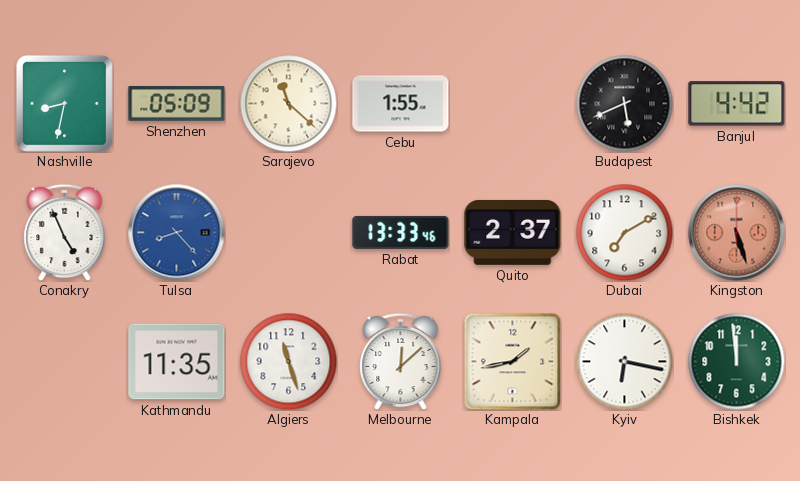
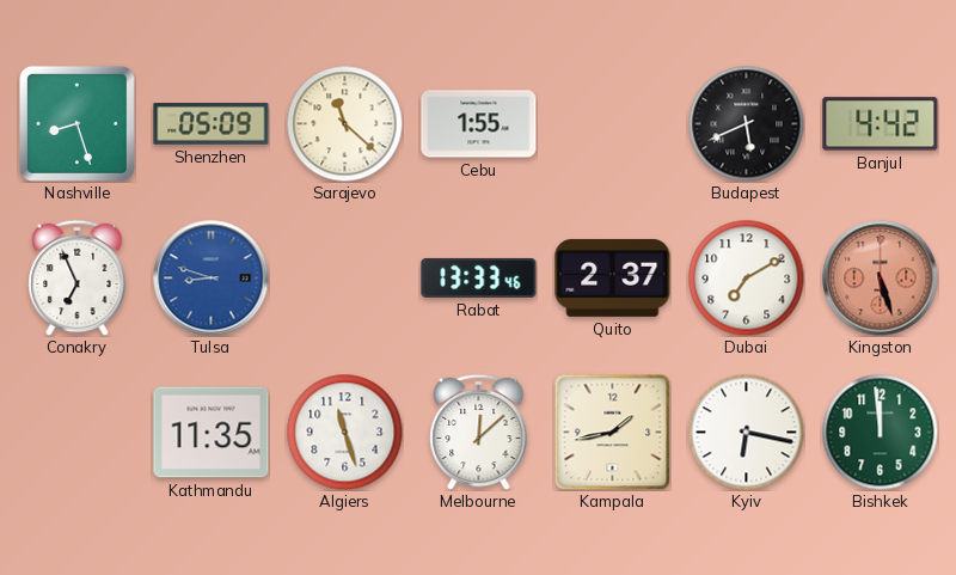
Nashville: 8:32 -> 8:27
Conakry: 4:56 -> 6:56
Tulsa: 8:23 -> 8:48
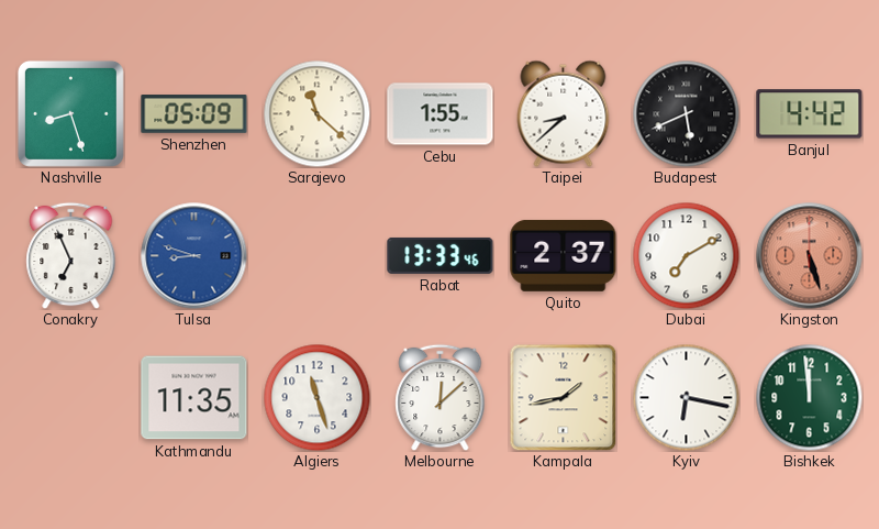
Taipei: none -> 8:38
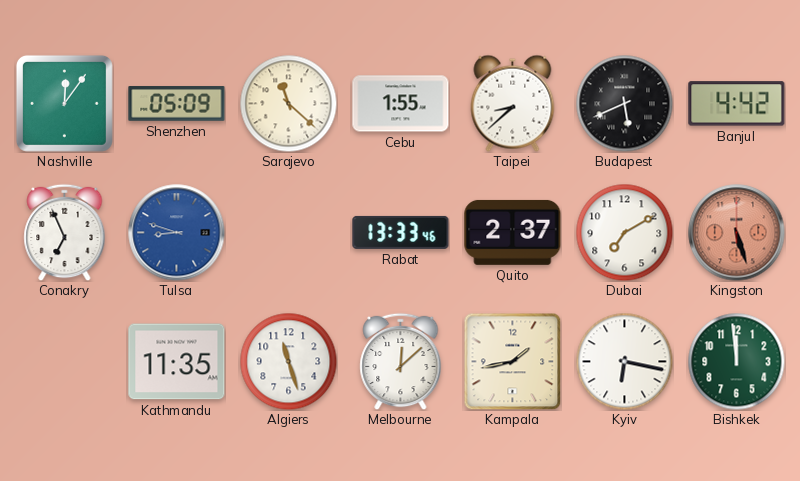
Nashville: 8:27 -> 12:06
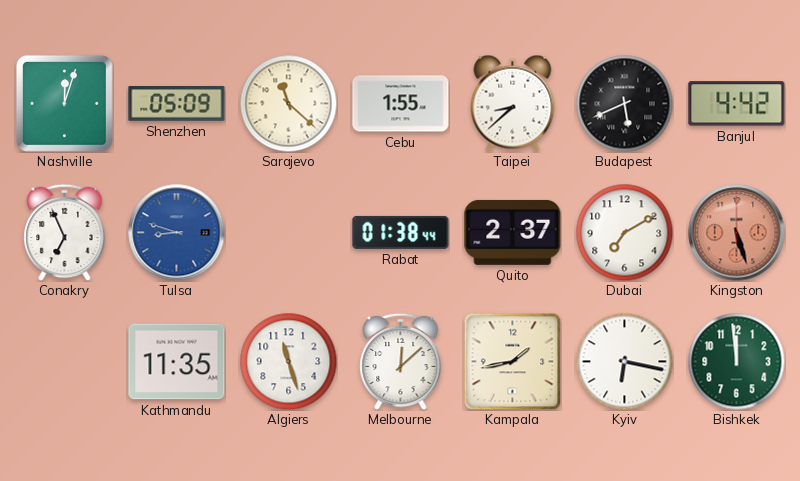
Nashville: 12:06 -> 12:03
Rabat: 13:33 -> 01:38
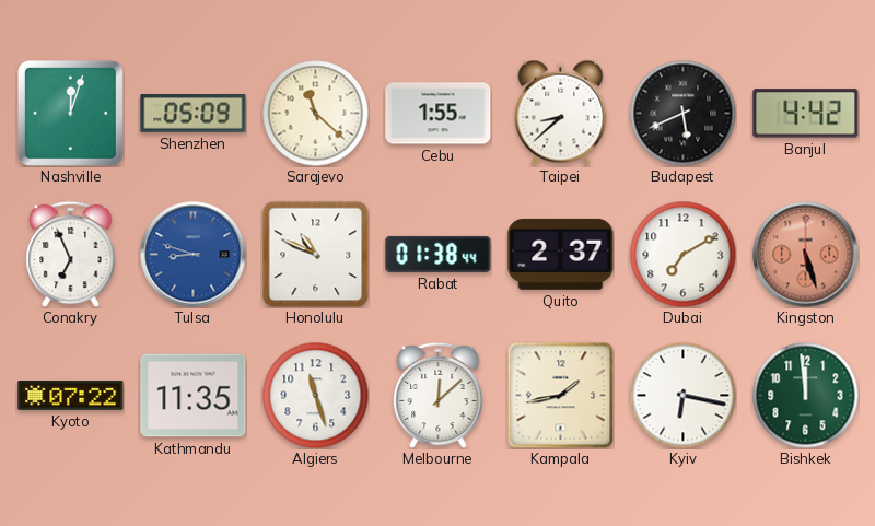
Honolulu: none -> 10:49
Kyoto: none -> 07:22
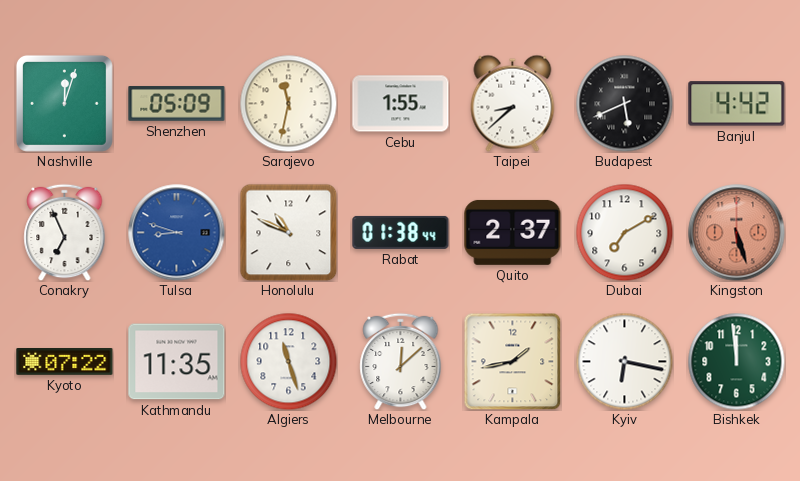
Sarajevo: 11:22 -> 11:32
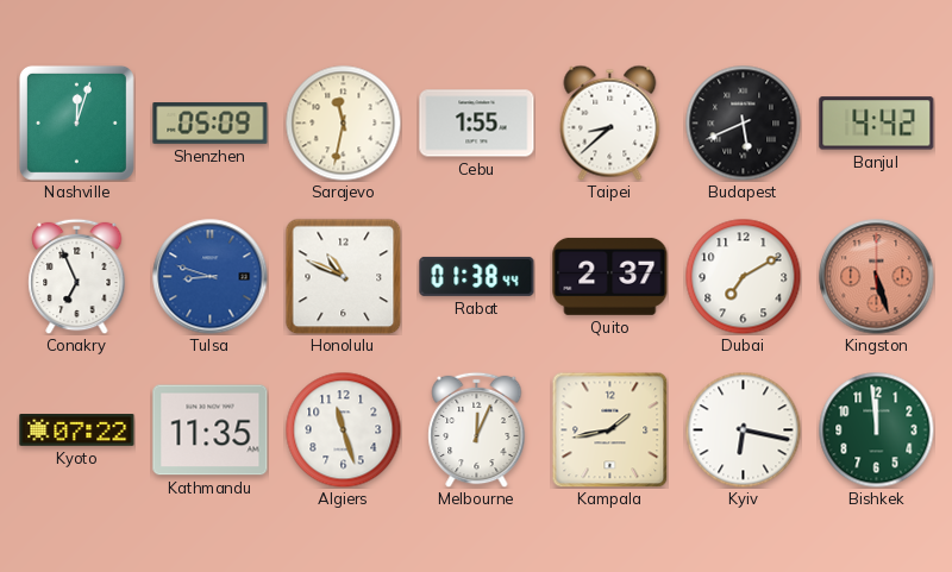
Melbourne: 12:08 -> 12:04
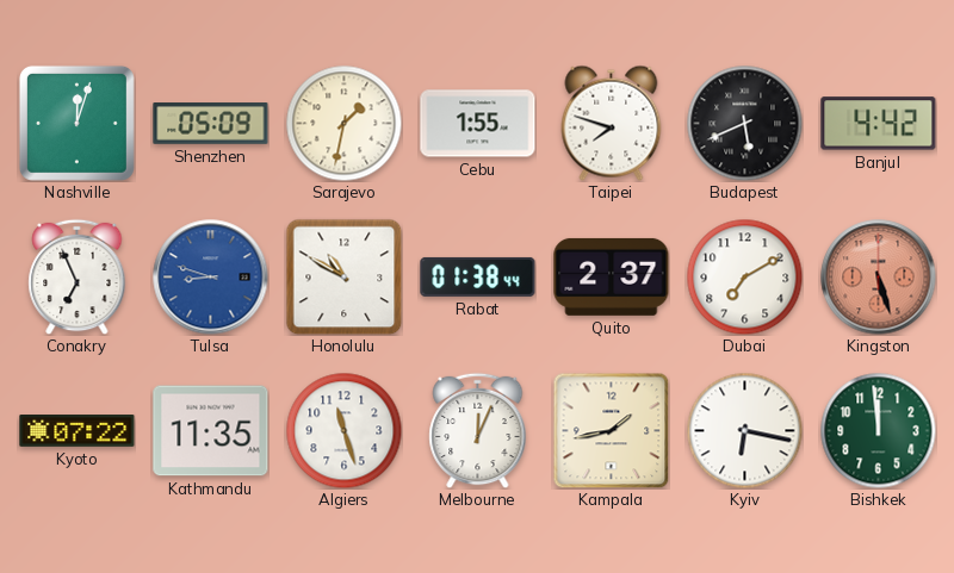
Sarajevo: 11:32 -> 1:32
Taipei: 8:38 -> 7:48
Honolulu: 10:49 -> 10:50
